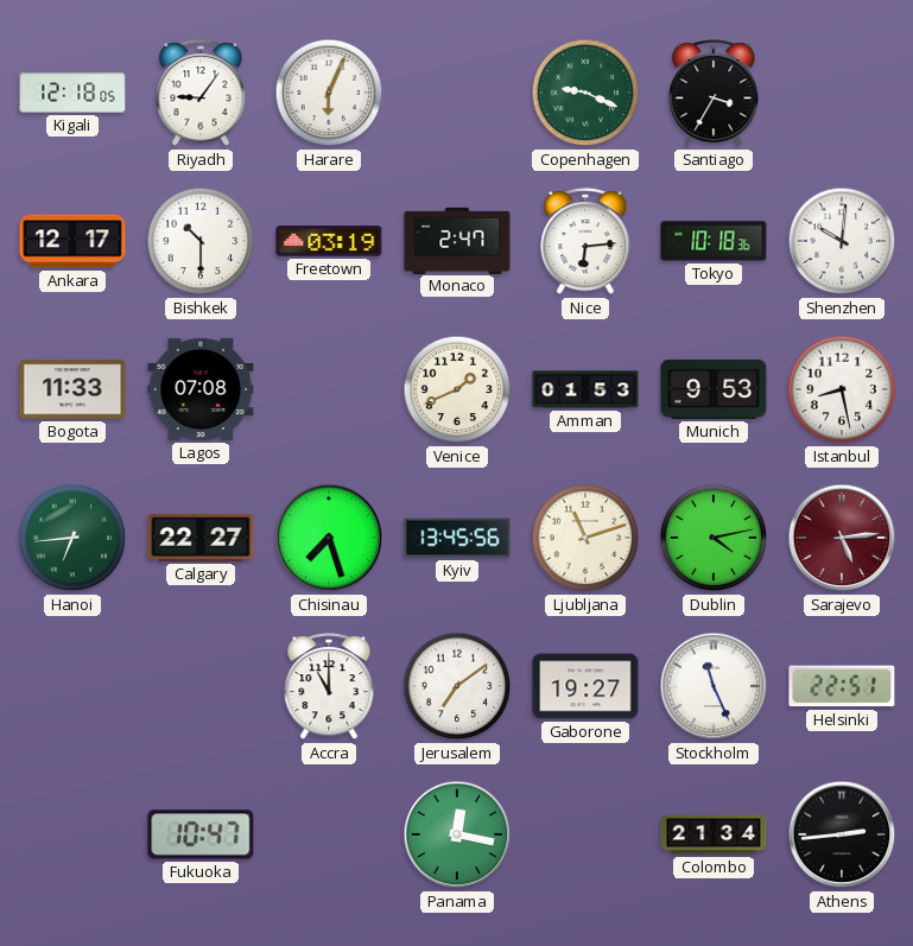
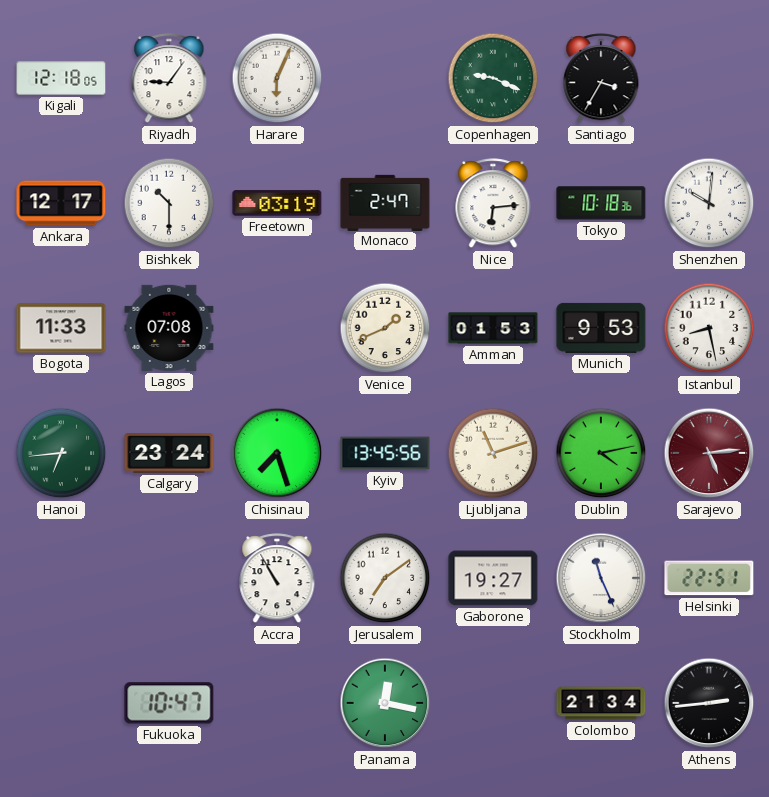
Calgary: 22:27 -> 23:24
Accra: 11:00 -> 10:55
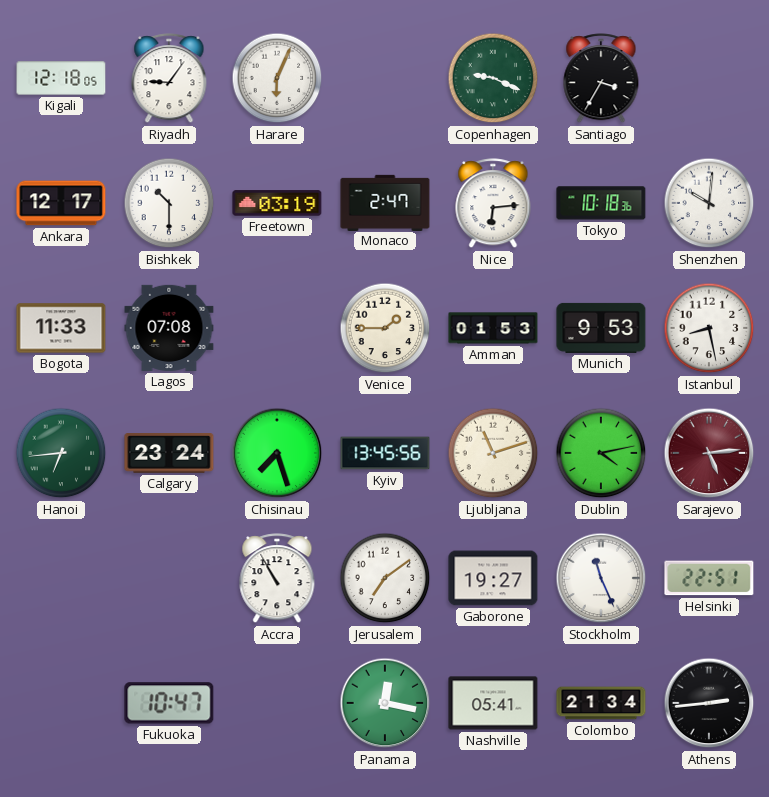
Venice: 1:41 -> 1:45
Nashville: none -> 05:41
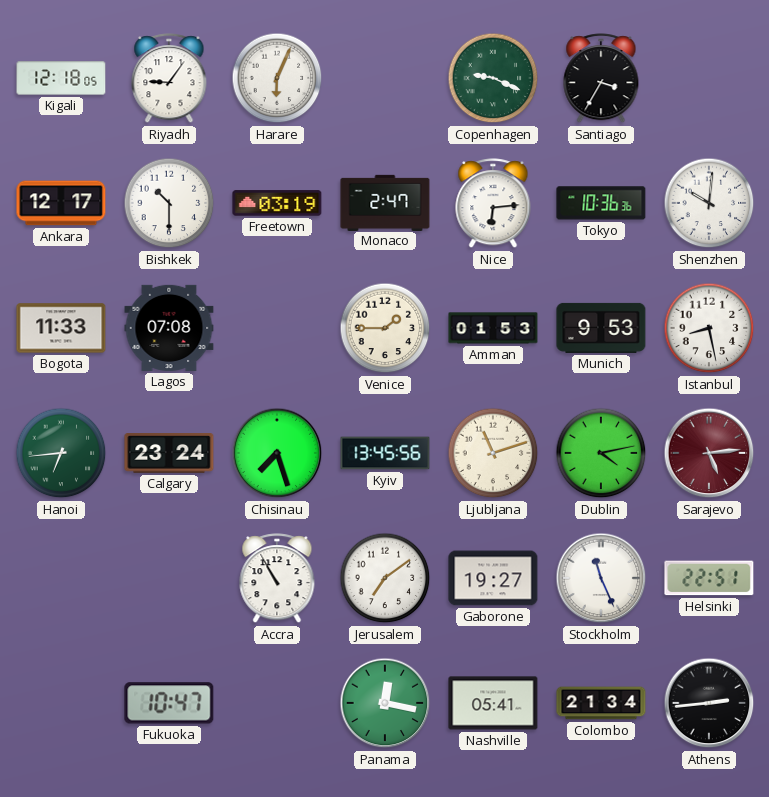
Tokyo: 10:18 -> 10:36
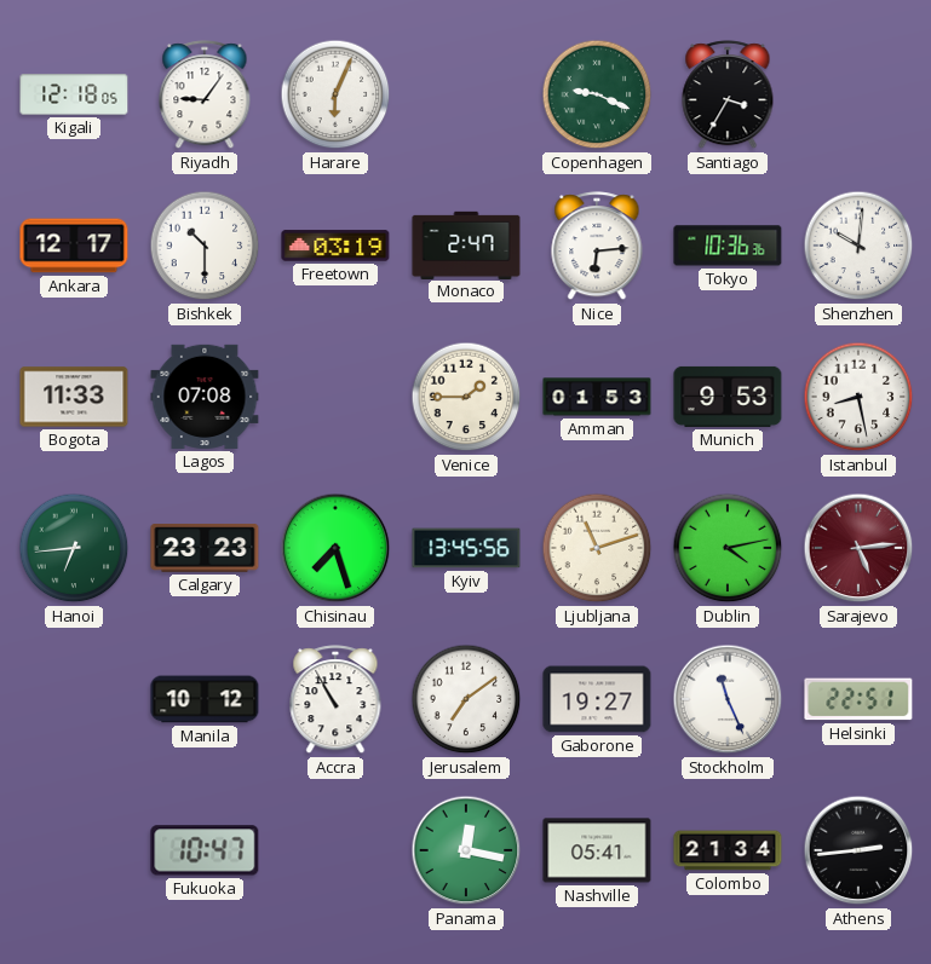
Calgary: 23:24 -> 23:23
Manila: none -> 10:12
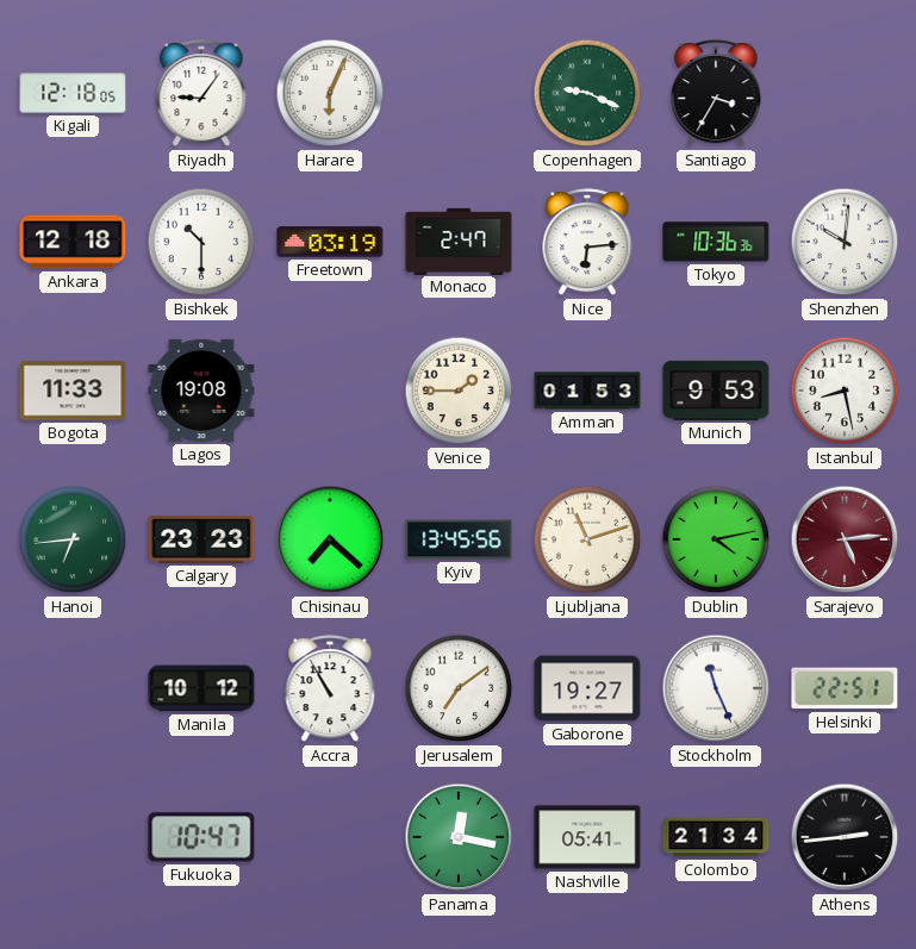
Ankara: 12:17 -> 12:18
Lagos: 07:08 -> 19:08
Chisinau: 7:27 -> 7:22
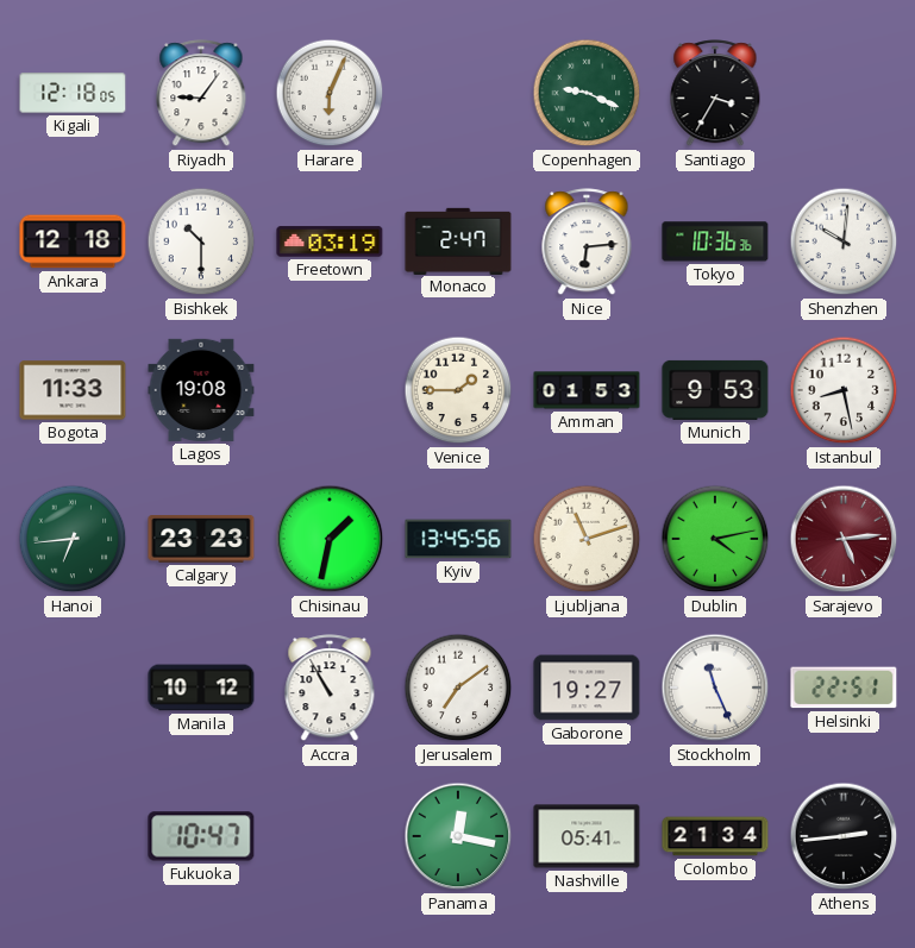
Chisinau: 7:22 -> 1:32
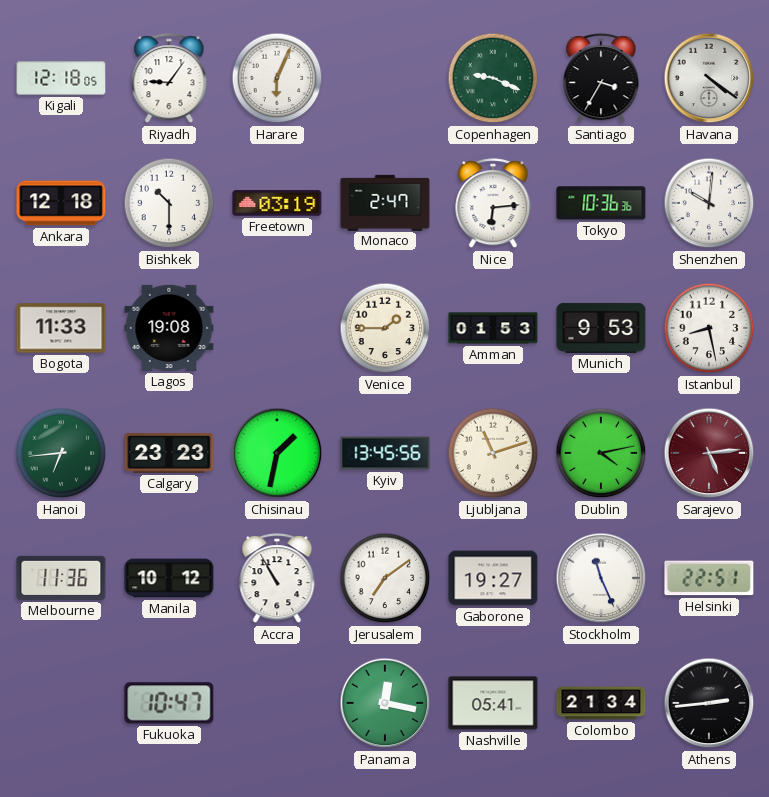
Havana: none -> 4:21
Melbourne: none -> 11:36
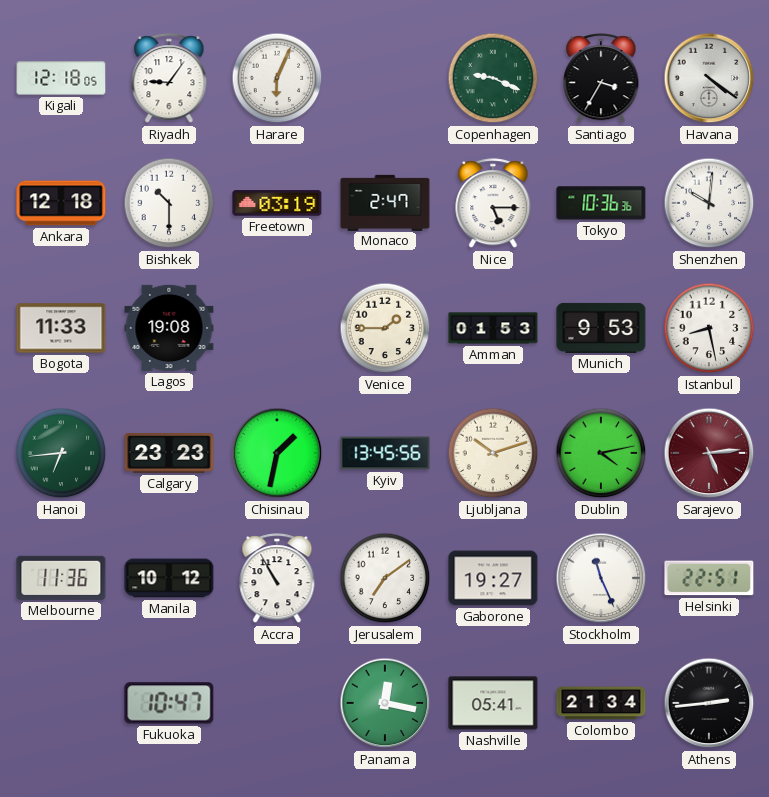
Nice: 6:14 -> 5:15
Ljubljana: 11:12 -> 10:12
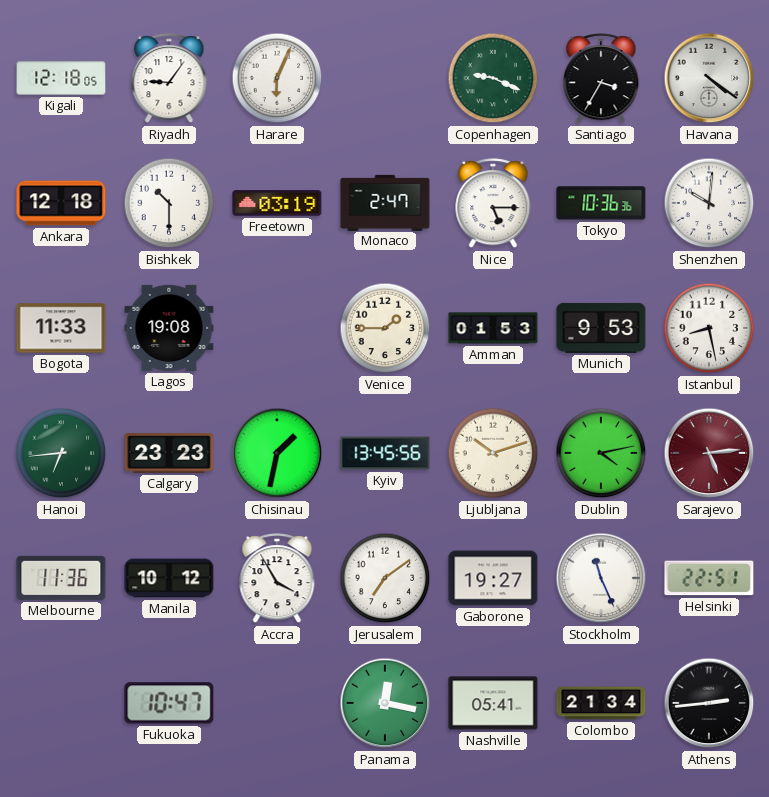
Accra: 10:55 -> 3:55
